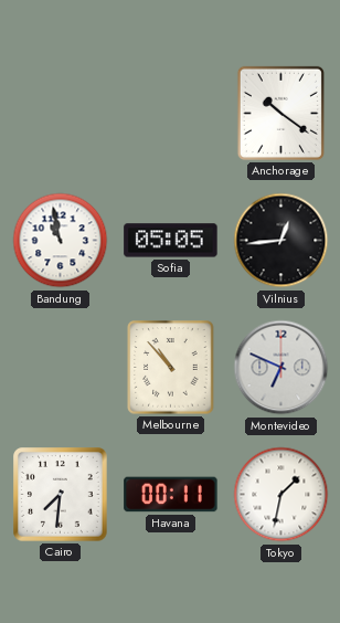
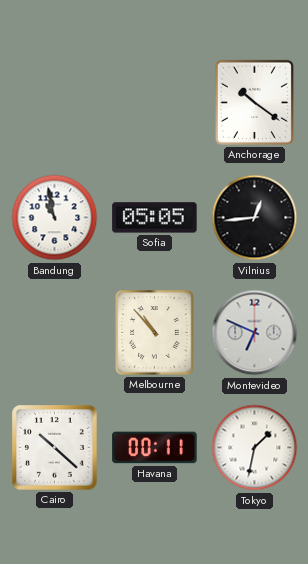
Cairo: 7:31 -> 10:22
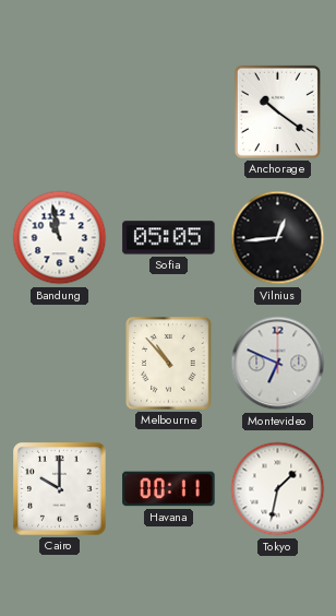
Cairo: 10:22 -> 10:00
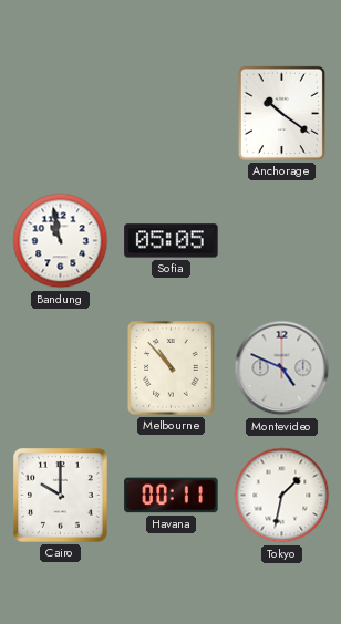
Vilnius: 12:44 -> none
Montevideo: 6:49 -> 4:49
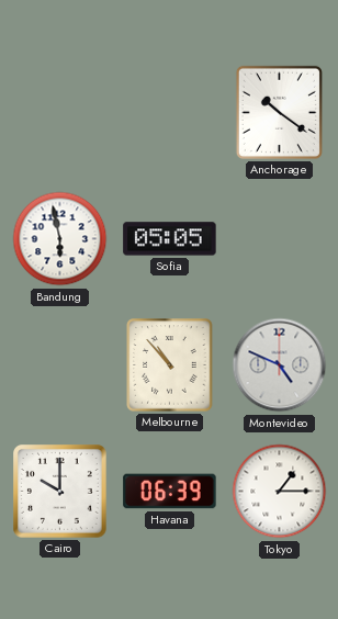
Bandung: 10:58 -> 5:58
Havana: 00:11 -> 06:39
Tokyo: 1:32 -> 1:15
